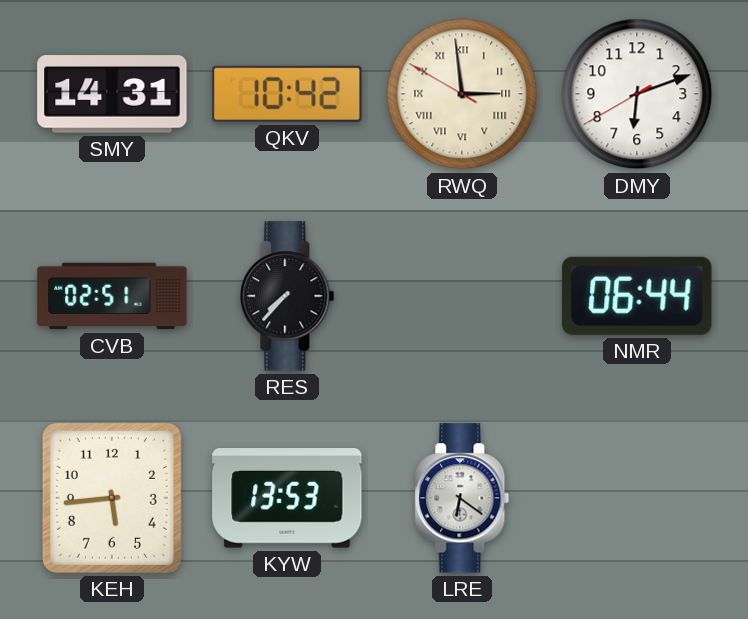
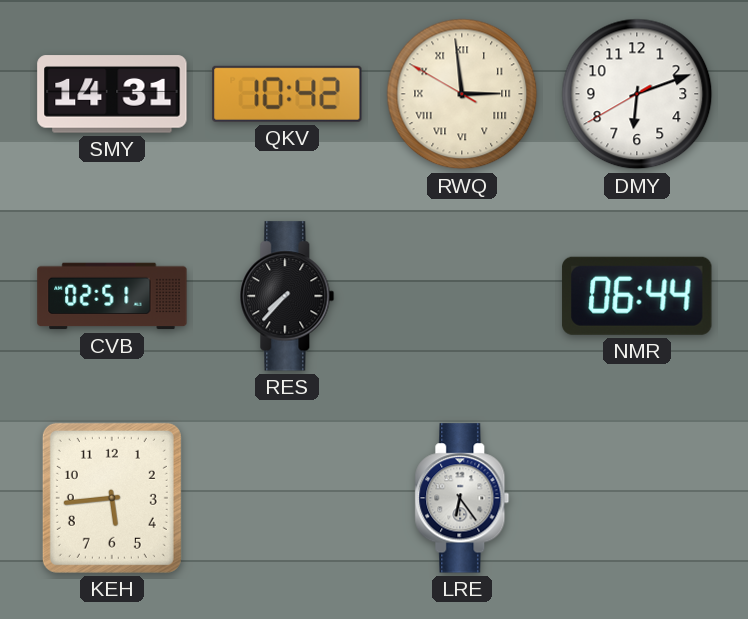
KYW: 13:53 -> none
LRE: 6:21 -> 6:24
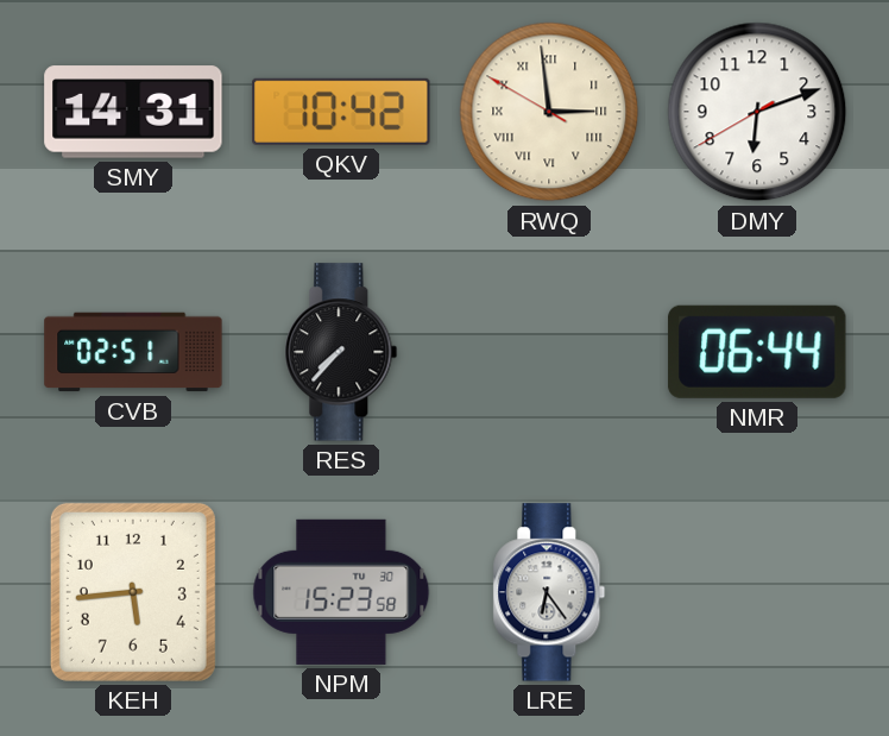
NPM: none -> 15:23
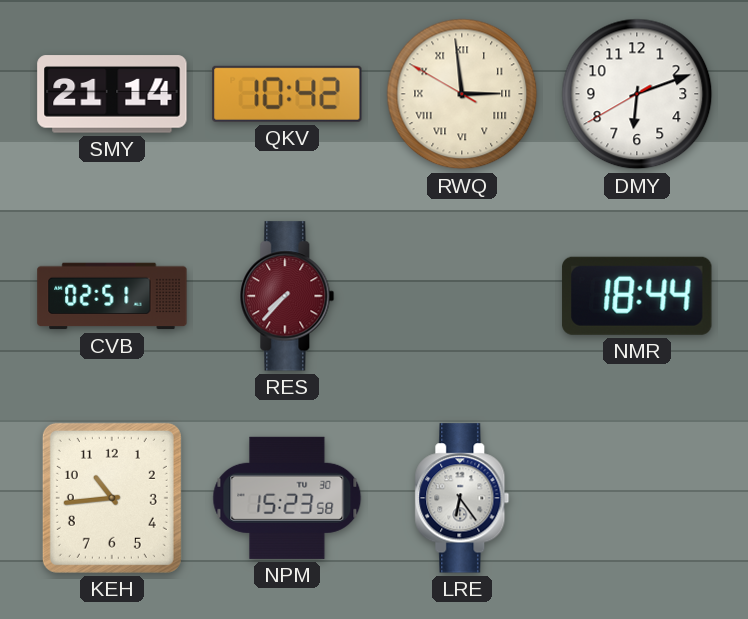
SMY: 14:31 -> 21:14
RES dial: black -> burgundy
NMR: 06:44 -> 18:44
KEH: 5:44 -> 10:44
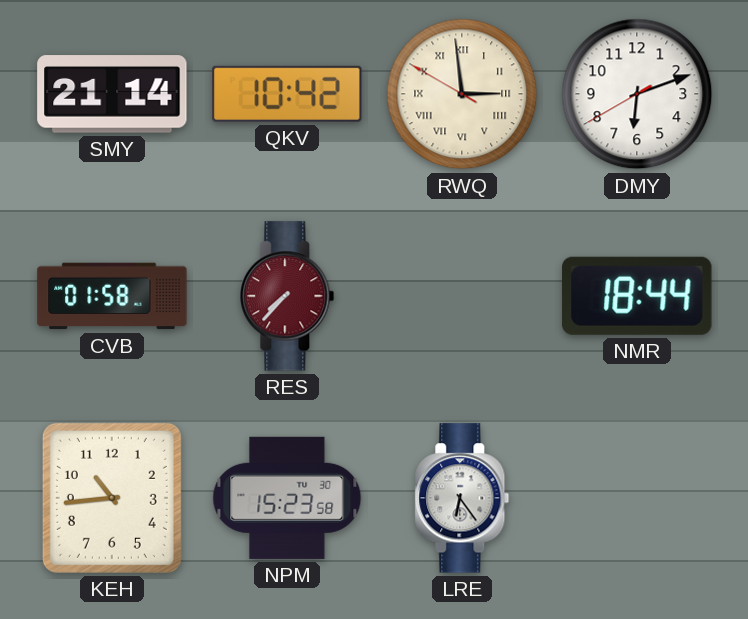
CVB: 02:51 -> 01:58
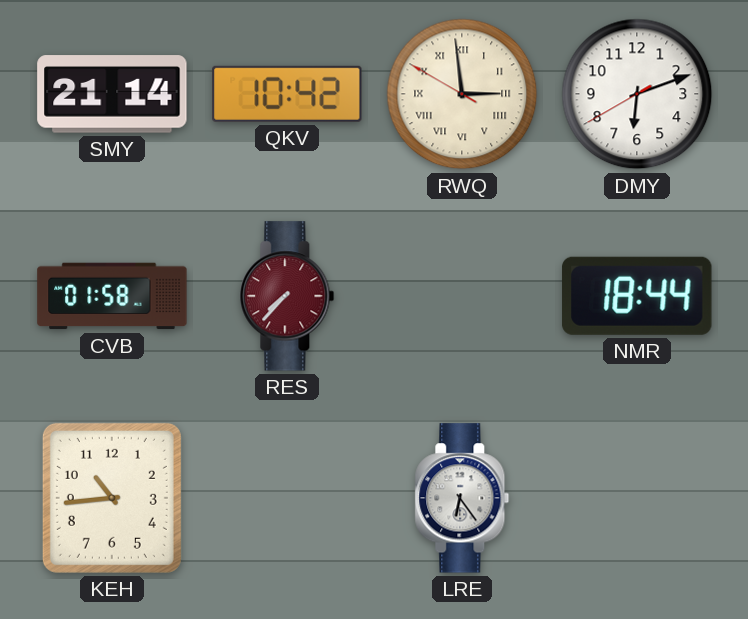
NPM: 15:23 -> none
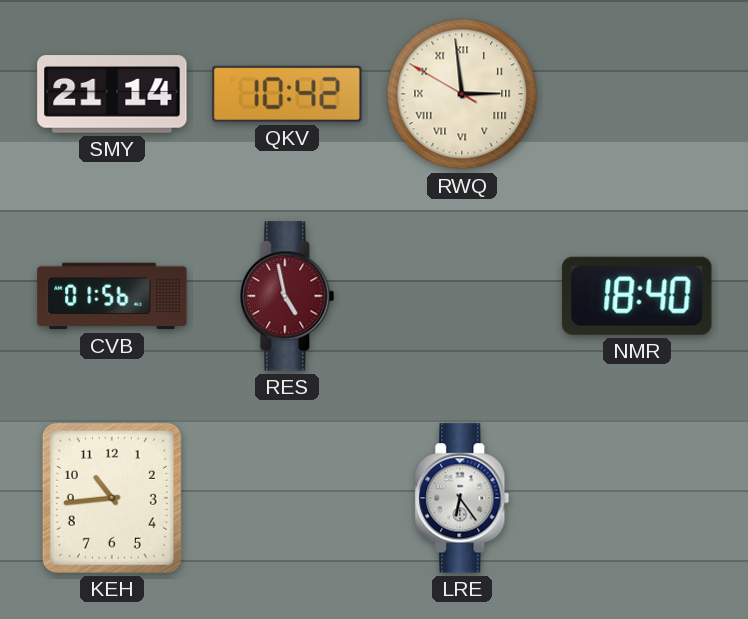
DMY: 6:11 -> none
CVB: 01:58 -> 01:56
RES: 7:37 -> 4:58
NMR: 18:44 -> 18:40
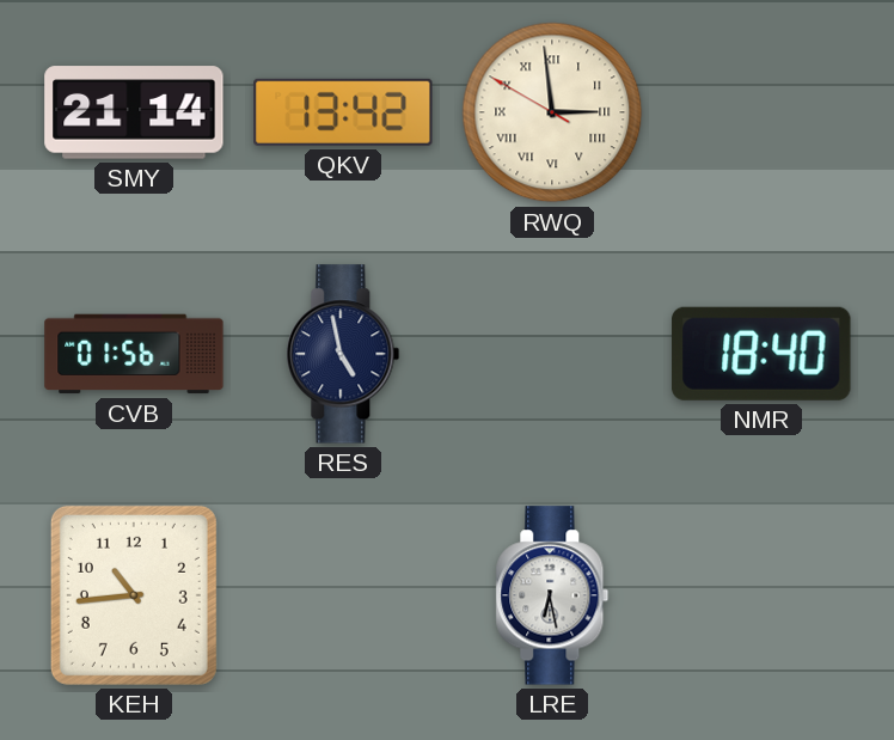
QKV: 10:42 -> 13:42
RES dial: burgundy -> navy
LRE: 6:24 -> 6:28
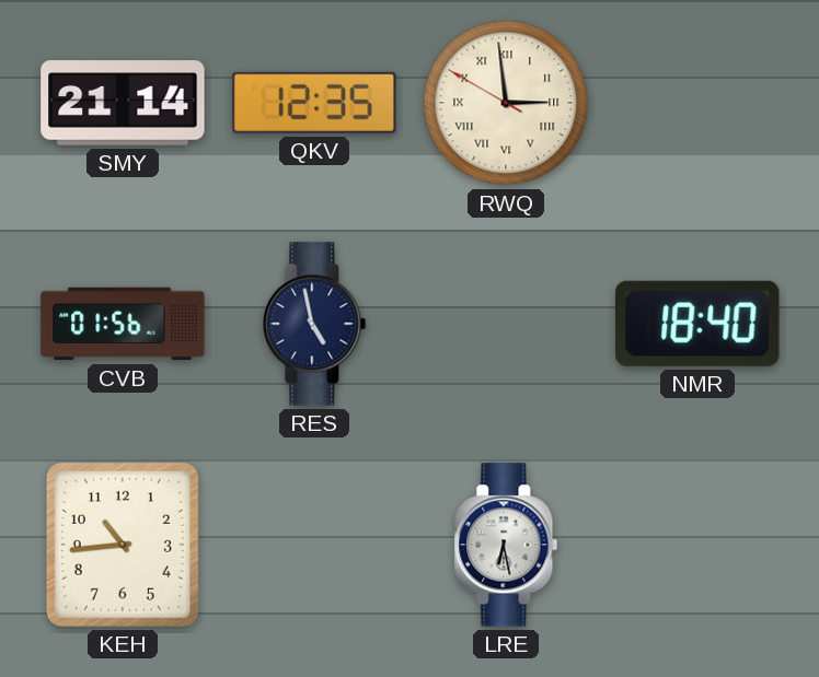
QKV: 13:42 -> 12:35
